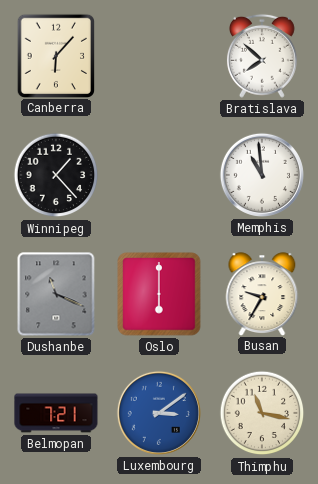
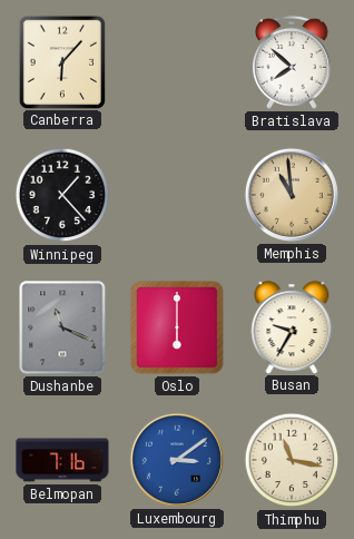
Memphis dial: white -> champagne
Belmopan: 7:21 -> 7:16
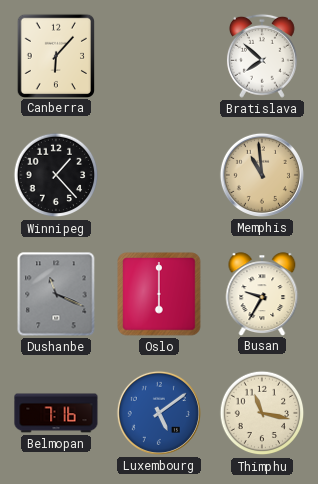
Luxembourg: 3:09 -> 5:09
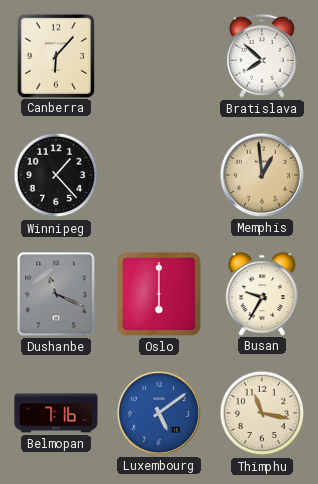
Memphis: 10:59 -> 12:59
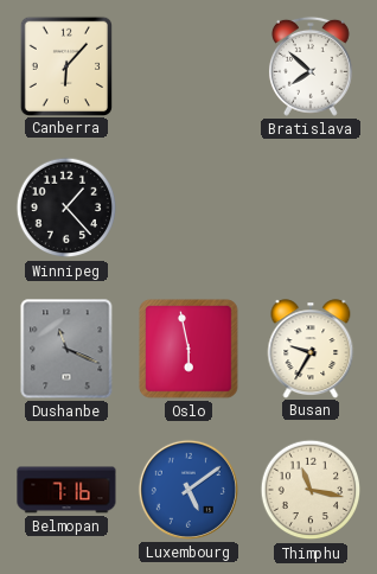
Memphis: 12:59 -> none
Oslo: 6:00 -> 5:58
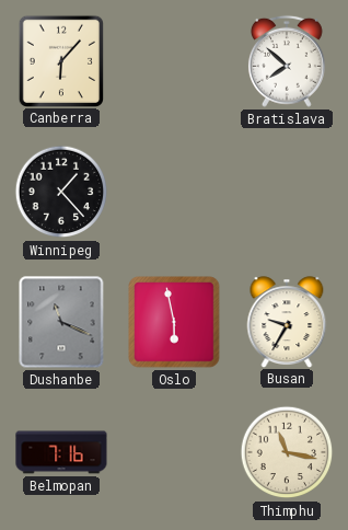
Luxembourg: 5:09 -> none
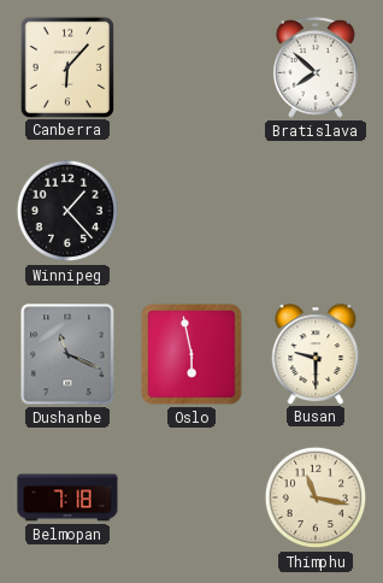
Busan: 9:35 -> 9:30
Belmopan: 7:16 -> 7:18
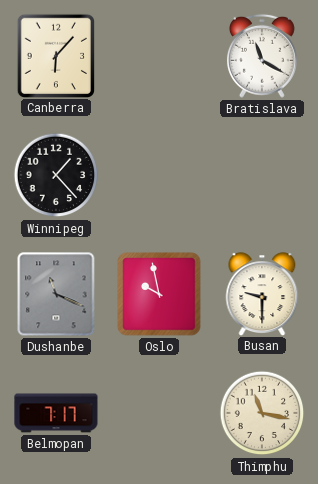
Bratislava: 7:52 -> 11:20
Oslo: 5:58 -> 9:58
Belmopan: 7:18 -> 7:17
